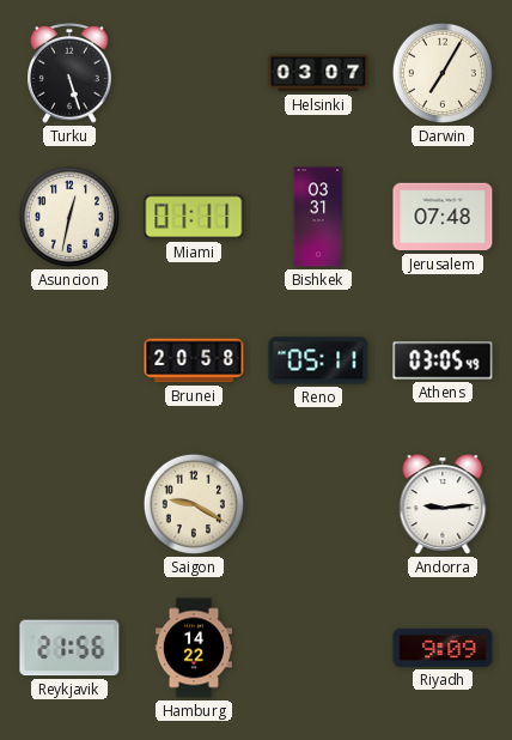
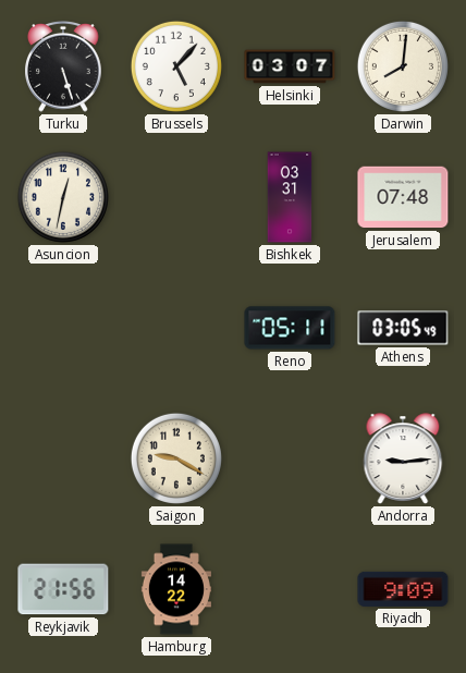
Brussels: none -> 5:07
Darwin: 7:05 -> 8:01
Miami: 01:11 -> none
Brunei: 20:58 -> none
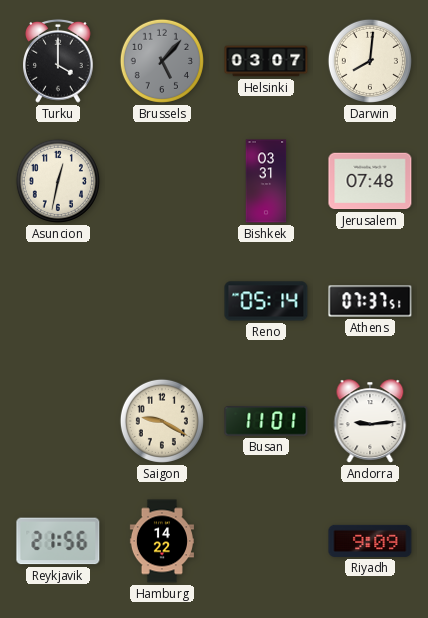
Turku: 5:27 -> 4:00
Brussels dial: white -> grey
Reno: 05:11 -> 05:14
Athens: 03:05 -> 07:37
Busan: none -> 11:01
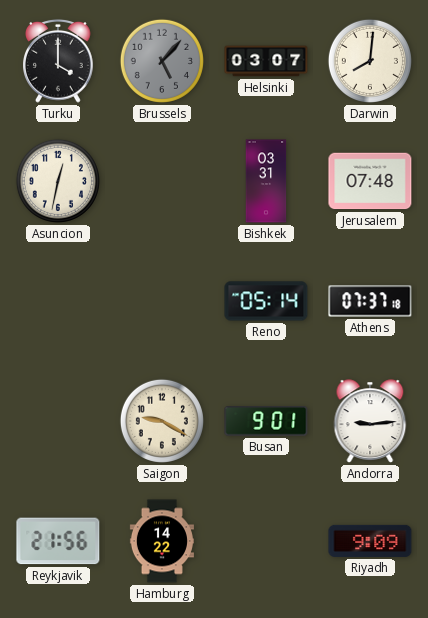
Athens: 07:37:51 -> 07:37:18
Busan: 11:01 -> 9:01
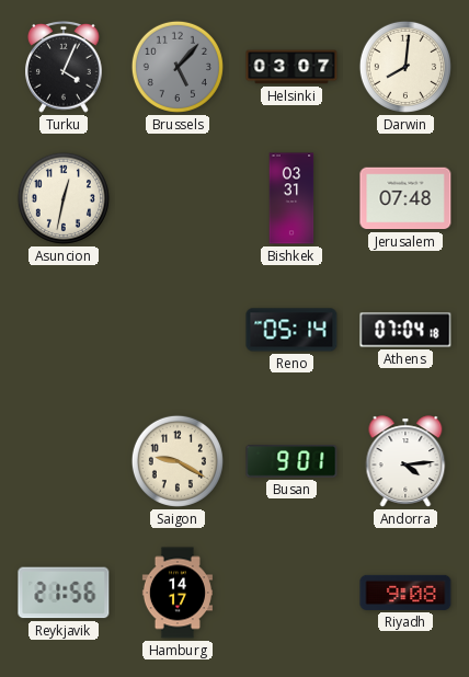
Turku: 4:00 -> 4:04
Athens: 07:37 -> 07:04
Andorra: 9:14 -> 4:14
Hamburg: 14:22 -> 14:17
Riyadh: 9:09 -> 9:08
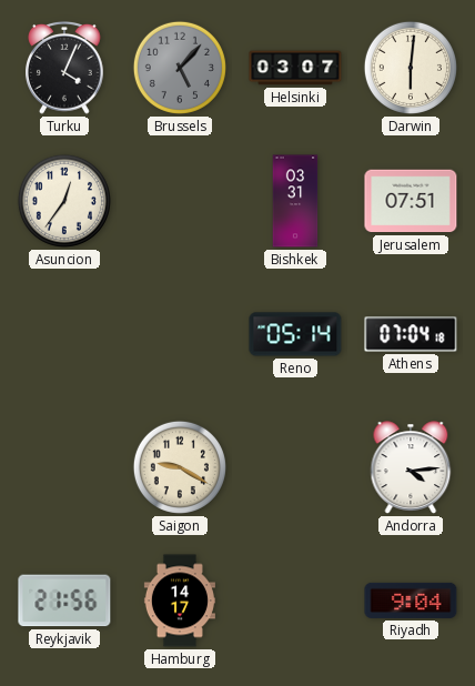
Darwin: 8:01 -> 6:01
Asuncion: 12:32 -> 12:36
Jerusalem: 07:48 -> 07:51
Busan: 9:01 -> none
Riyadh: 9:08 -> 9:04
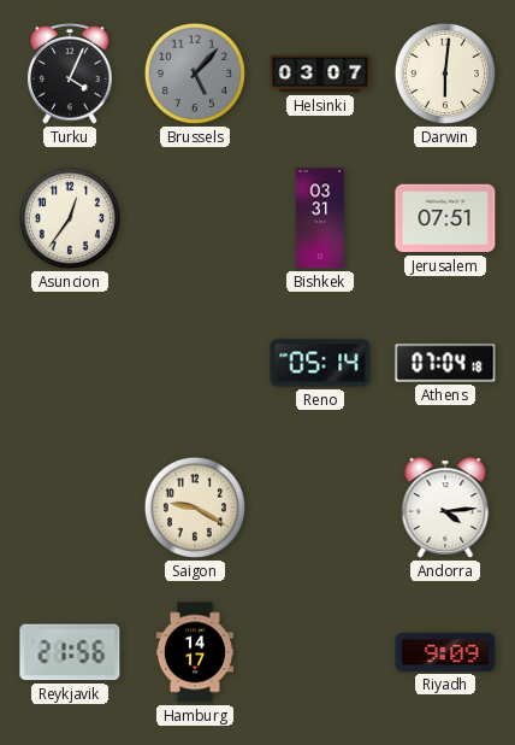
Riyadh: 9:04 -> 9:09
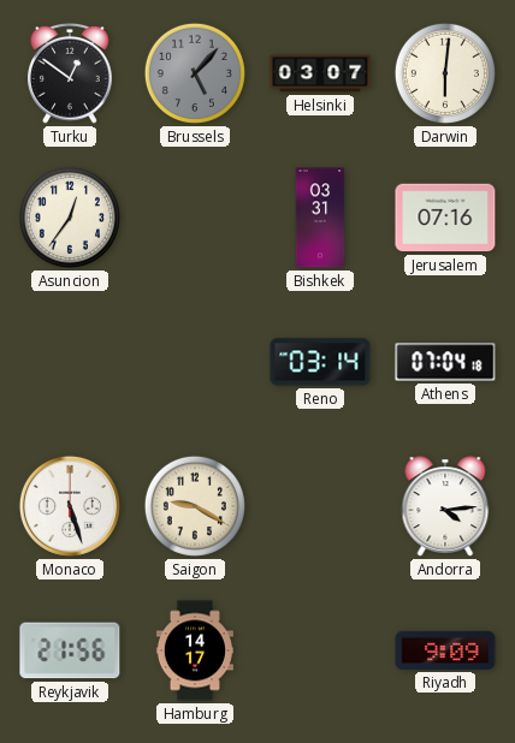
Turku: 4:04 -> 12:51
Jerusalem: 07:51 -> 07:16
Reno: 05:14 -> 03:14
Monaco: none -> 5:27
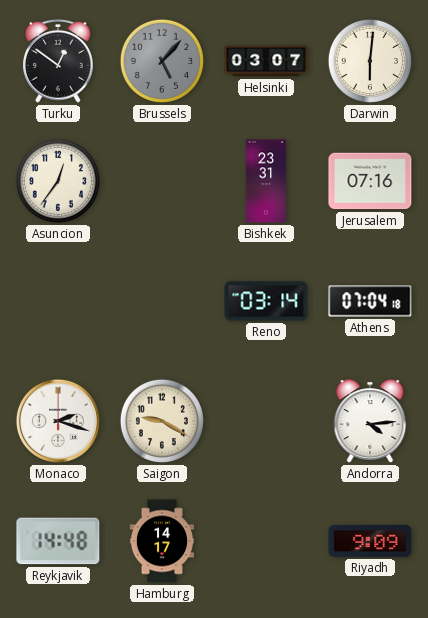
Bishkek: 03:31 -> 23:31
Monaco: 5:27 -> 2:18
Reykjavik: 21:56 -> 14:48
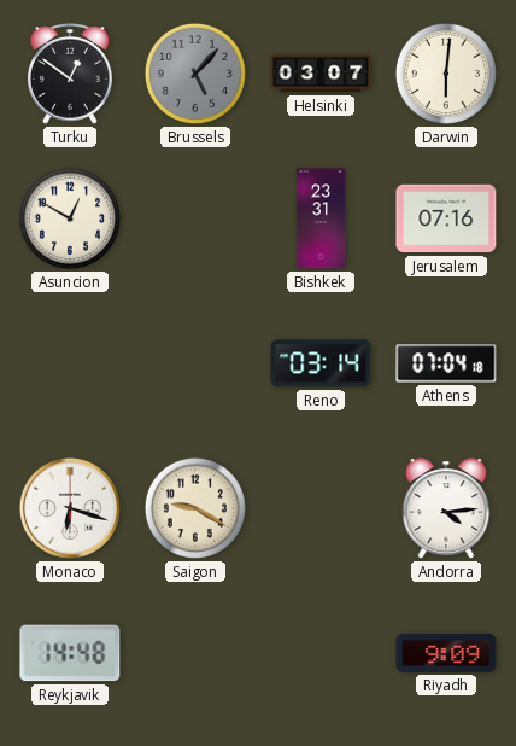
Asuncion: 12:36 -> 12:50
Monaco: 2:18 -> 6:18
Hamburg: 14:17 -> none
